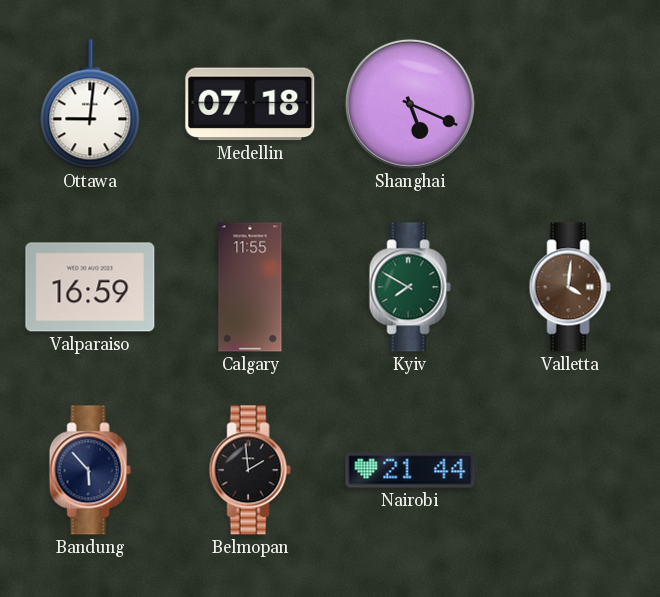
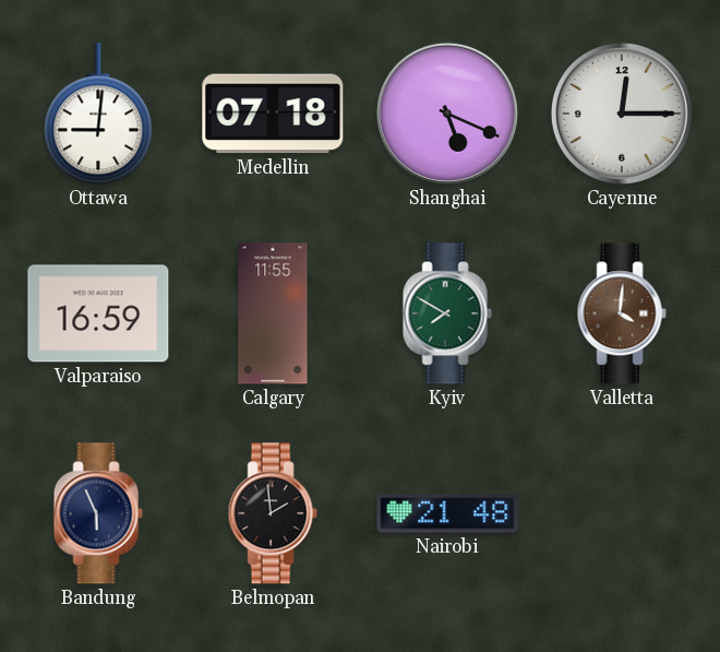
Cayenne: none -> 12:15
Bandung: 5:53 -> 5:56
Nairobi: 21:44 -> 21:48
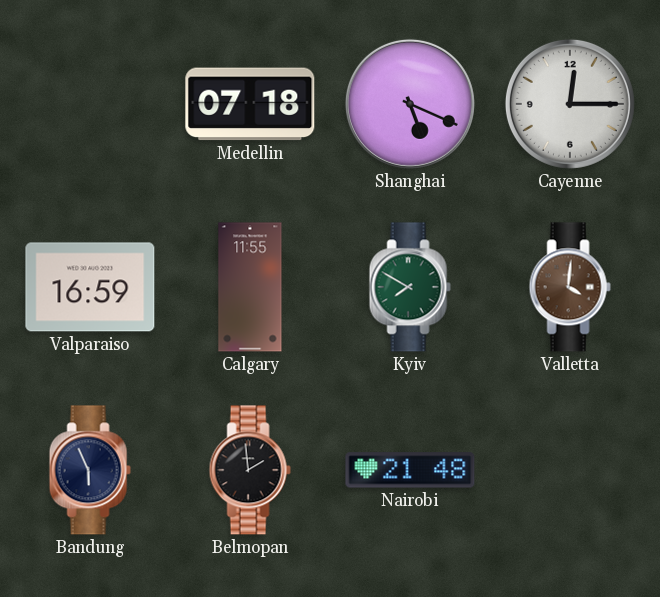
Ottawa: 9:01 -> none
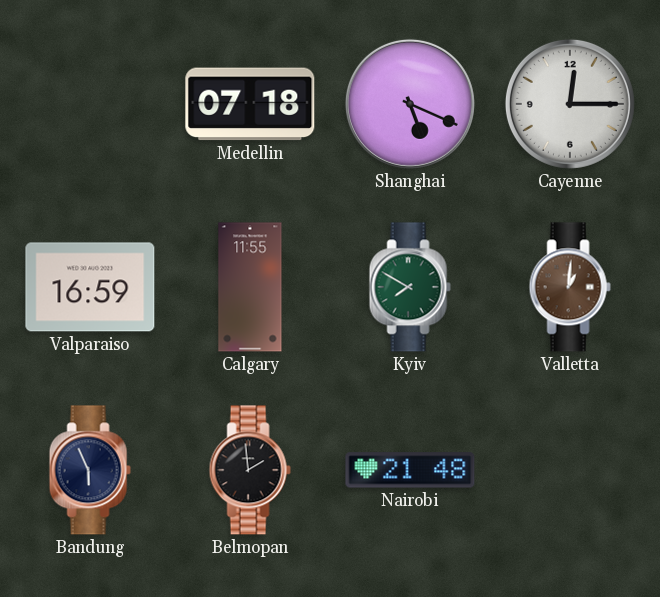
Valletta: 4:01 -> 1:01
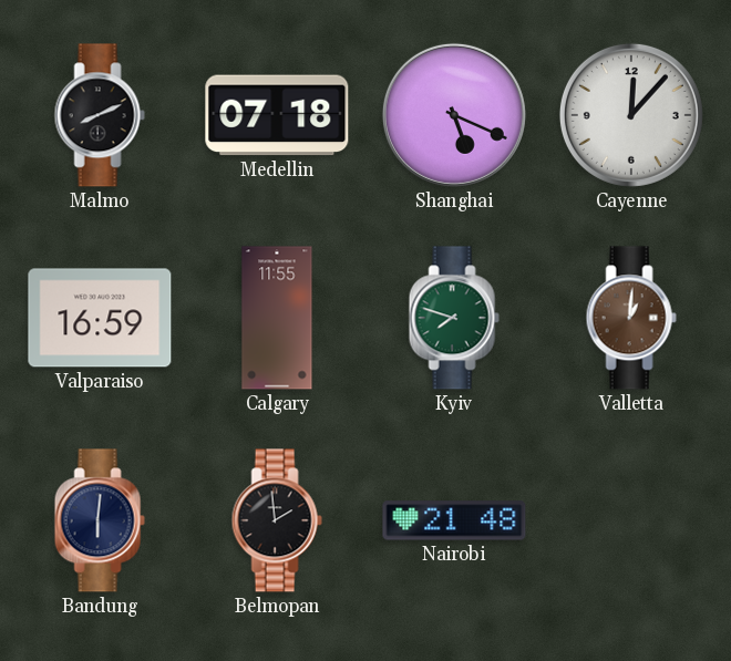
Malmo: none -> 8:11
Cayenne: 12:15 -> 12:07
Kyiv: 7:50 -> 7:48
Bandung: 5:56 -> 6:01
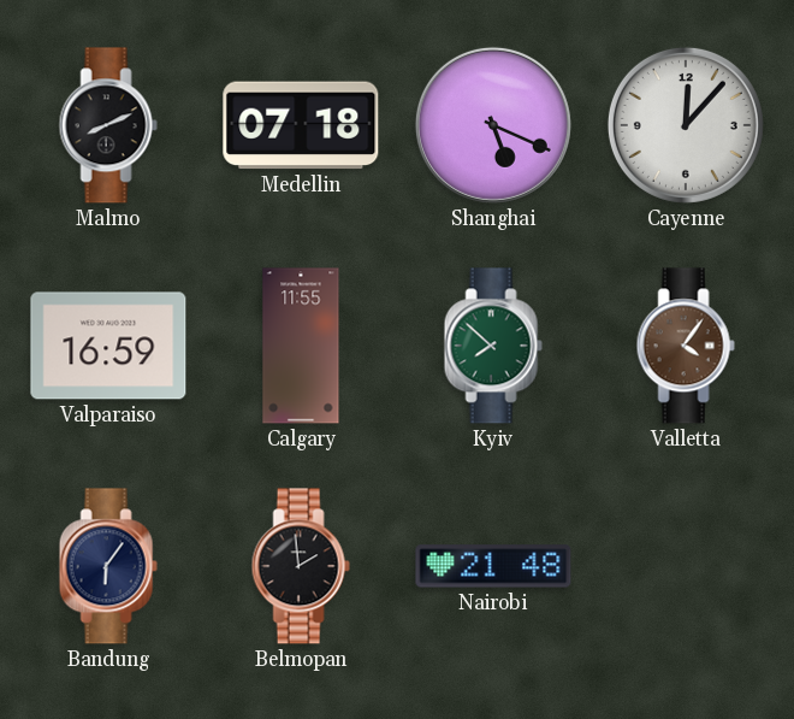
Kyiv: 7:48 -> 7:52
Valletta: 1:01 -> 4:06
Bandung: 6:01 -> 6:06
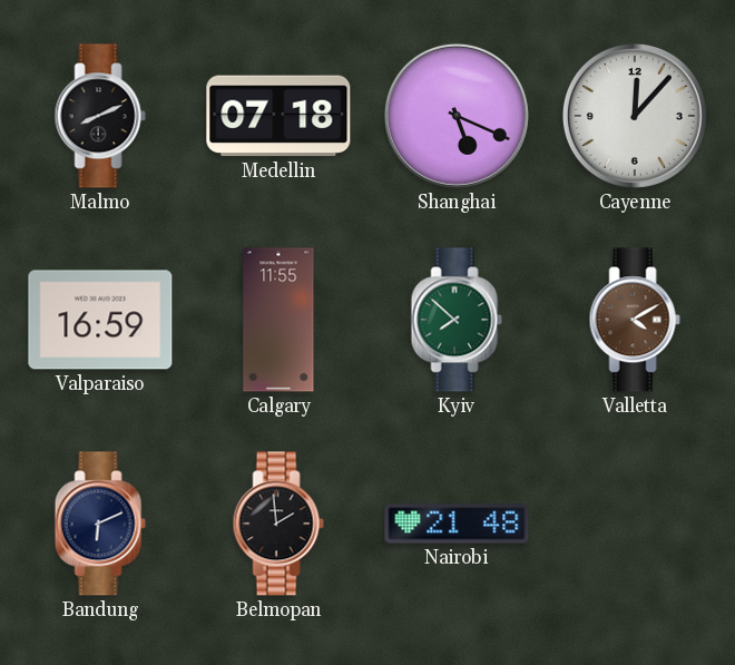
Valletta: 4:06 -> 4:10
Bandung: 6:06 -> 6:11
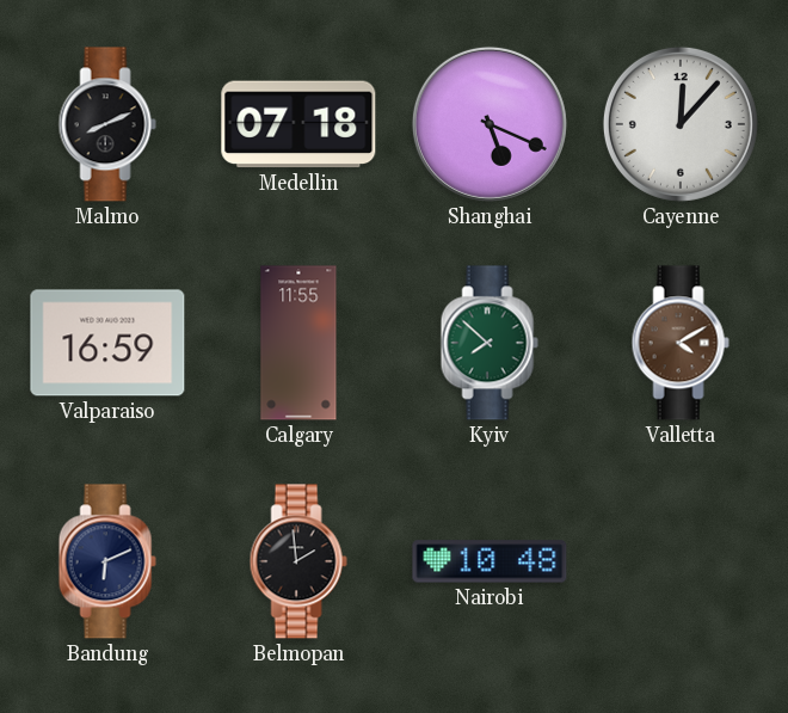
Nairobi: 21:48 -> 10:48
